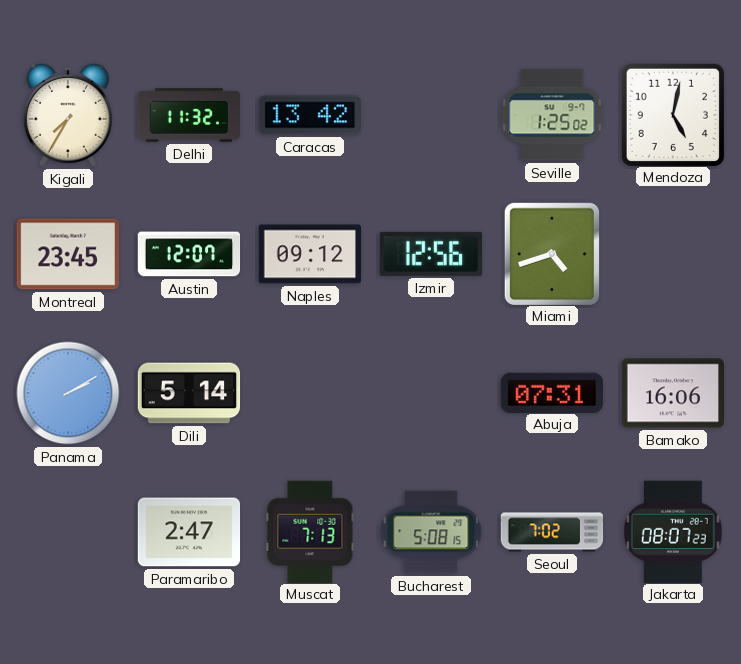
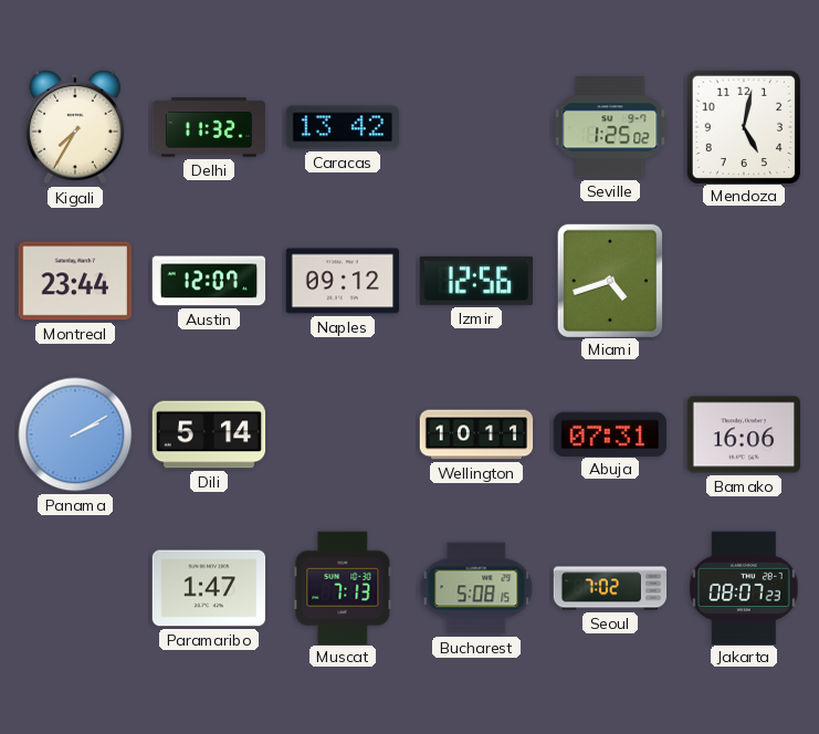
Montreal: 23:45 -> 23:44
Wellington: none -> 10:11
Paramaribo: 2:47 -> 1:47
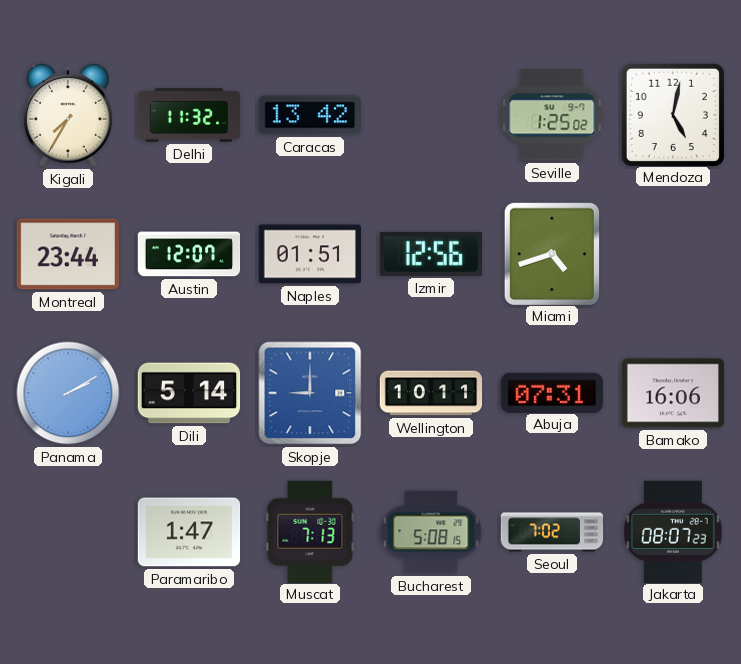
Naples: 09:12 -> 01:51
Skopje: none -> 9:00
